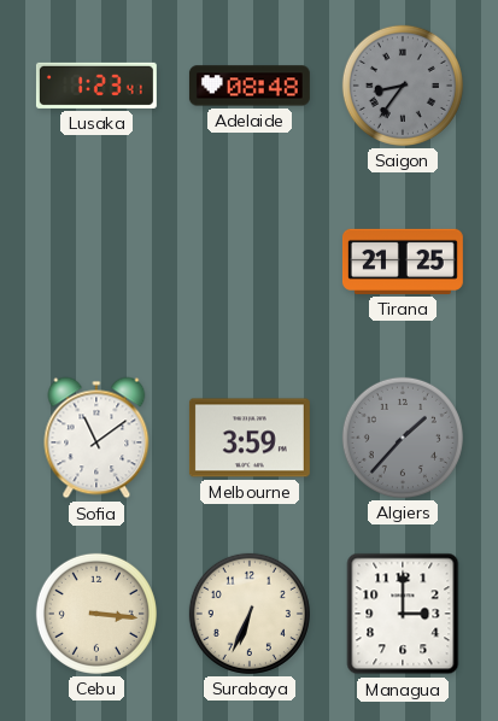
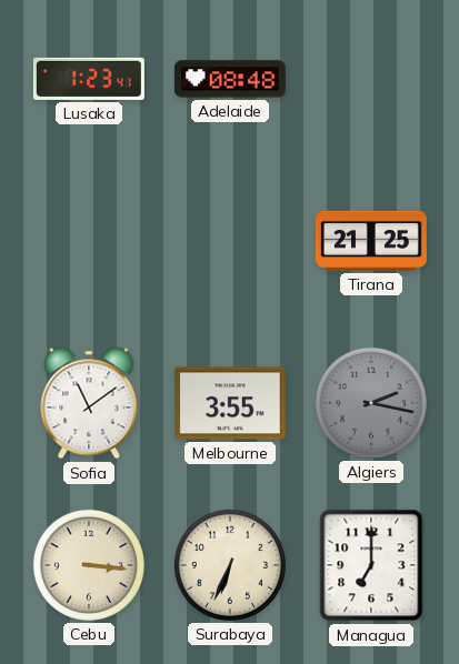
Saigon: 8:36 -> none
Melbourne: 3:59 -> 3:55
Algiers: 1:37 -> 2:17
Managua: 3:00 -> 7:00
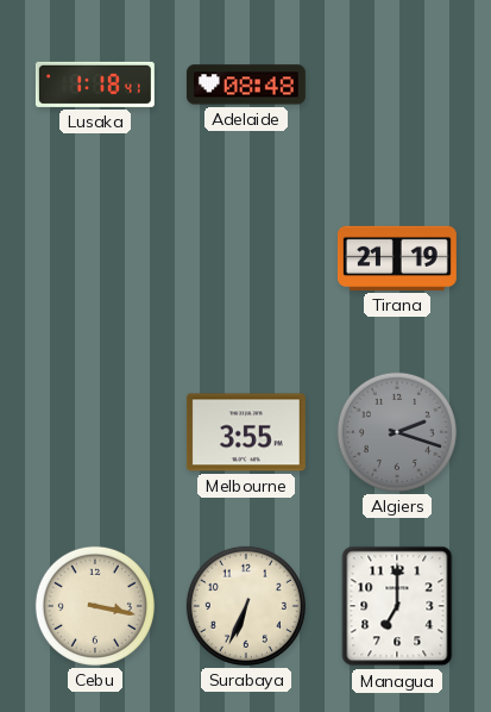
Lusaka: 1:23 -> 1:18
Tirana: 21:25 -> 21:19
Sofia: 11:09 -> none
Algiers: 2:17 -> 2:18
Cebu: 3:16 -> 3:17
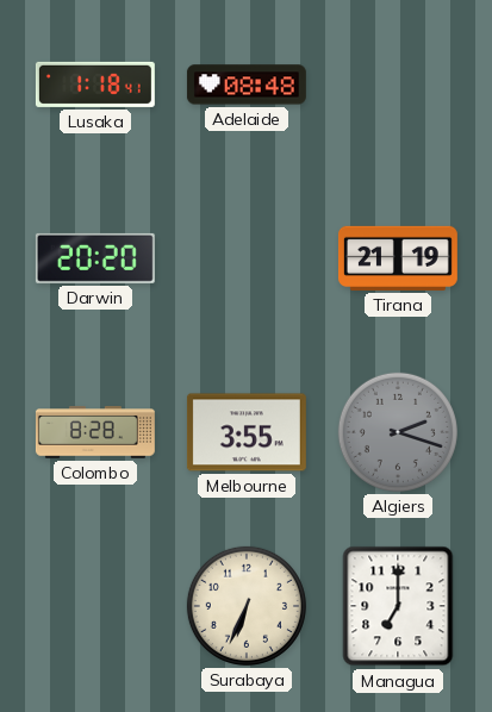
Darwin: none -> 20:20
Colombo: none -> 8:28
Cebu: 3:17 -> none
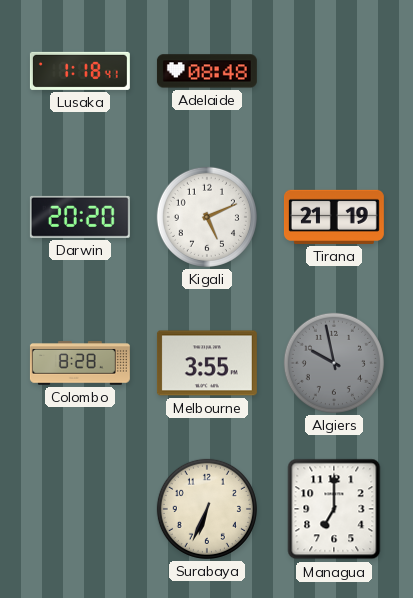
Kigali: none -> 5:11
Algiers: 2:18 -> 9:58
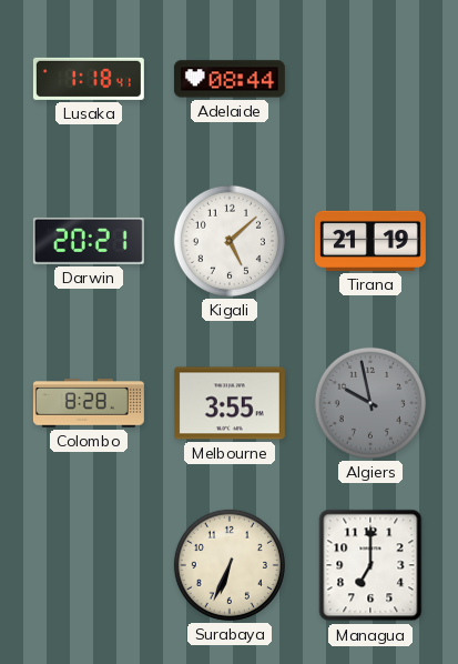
Adelaide: 08:48 -> 08:44
Darwin: 20:20 -> 20:21
Kigali: 5:11 -> 5:08
